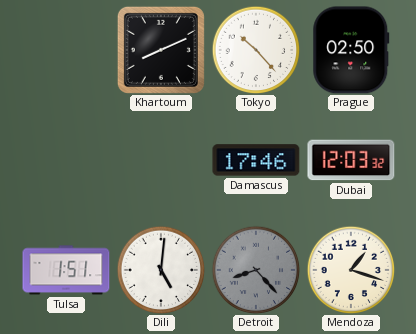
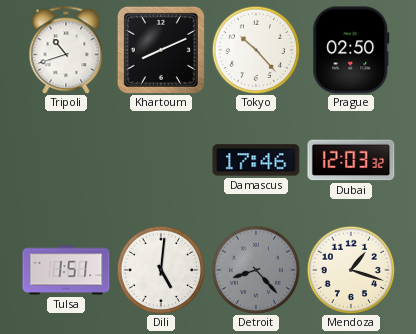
Tripoli: none -> 10:42
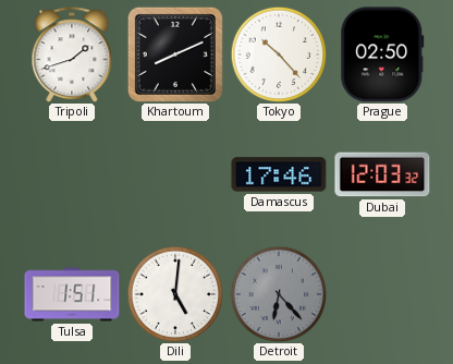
Tripoli: 10:42 -> 1:42
Detroit: 8:23 -> 6:23
Mendoza: 1:18 -> none
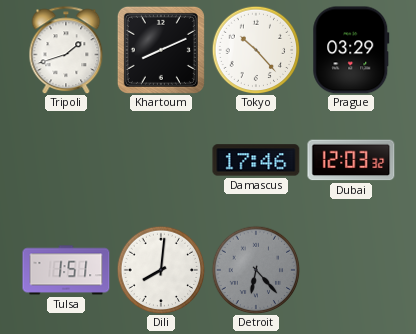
Prague: 02:50 -> 03:29
Dili: 5:01 -> 8:01
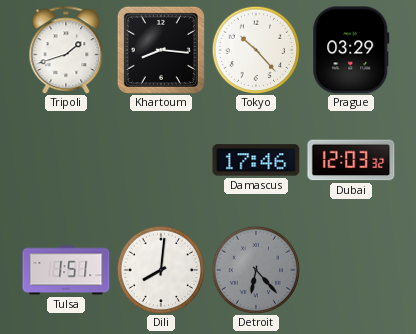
Khartoum: 8:11 -> 8:16
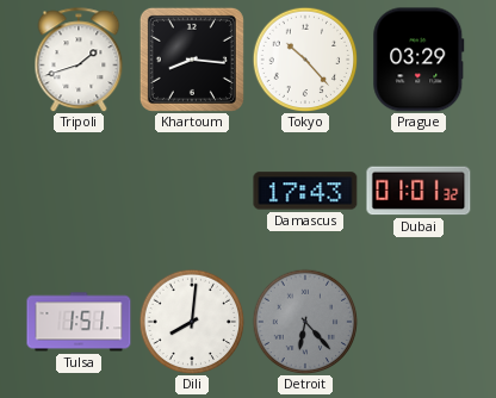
Damascus: 17:46 -> 17:43
Dubai: 12:03 -> 01:01
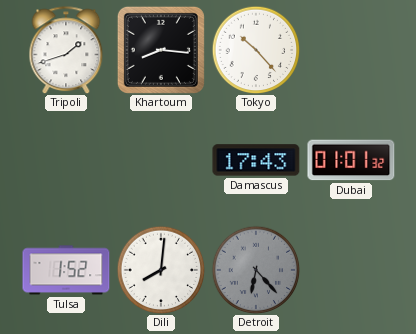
Prague: 03:29 -> none
Tulsa: 1:51 -> 1:52
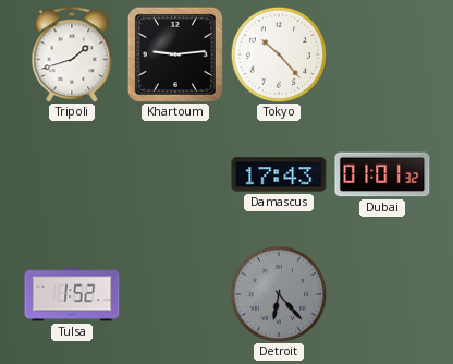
Khartoum: 8:16 -> 9:14
Dili: 8:01 -> none
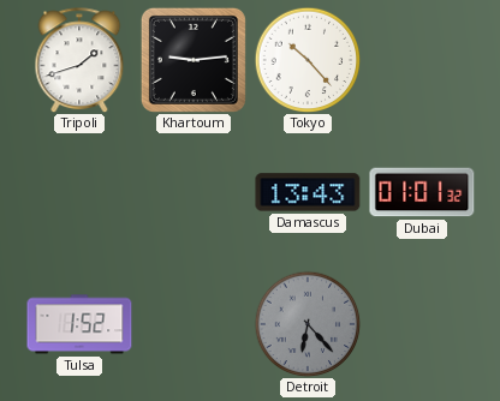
Damascus: 17:43 -> 13:43
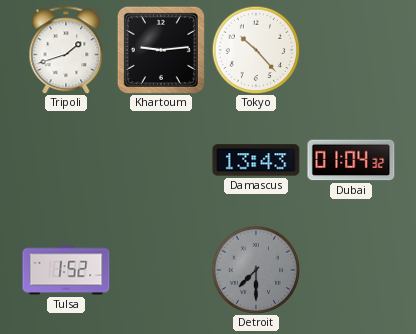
Dubai: 01:01 -> 01:04
Detroit: 6:23 -> 7:30
